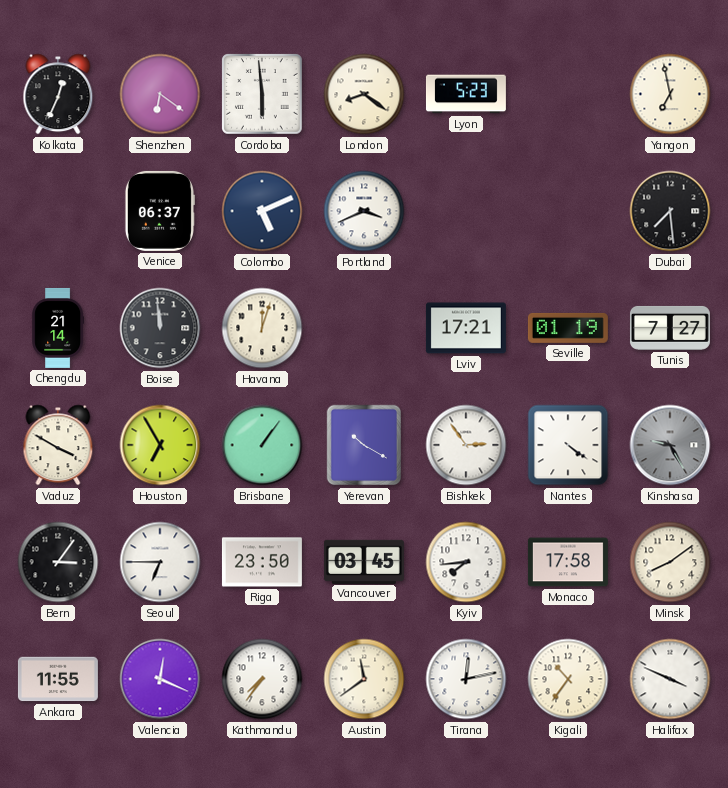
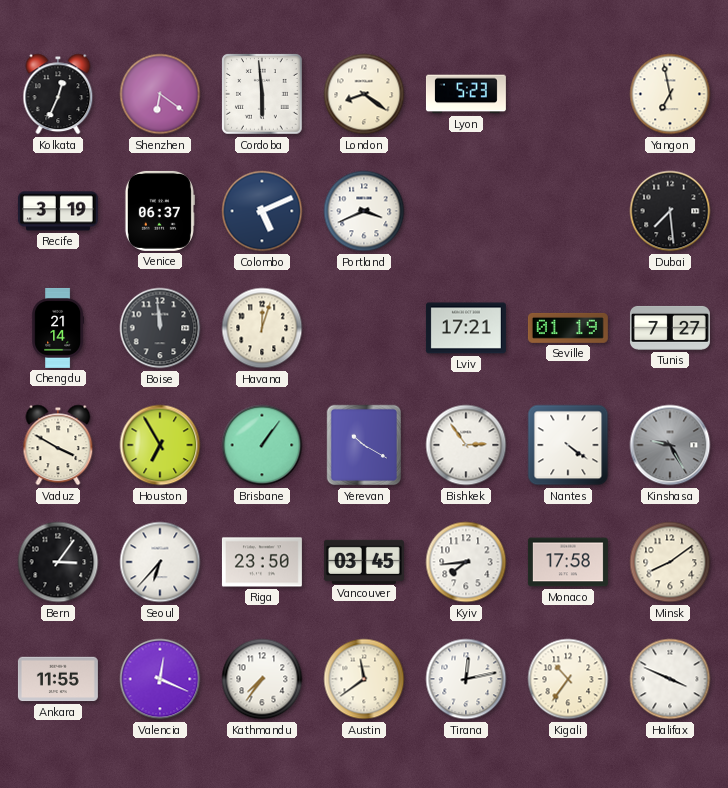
Recife: none -> 3:19
Seoul: 6:45 -> 6:37
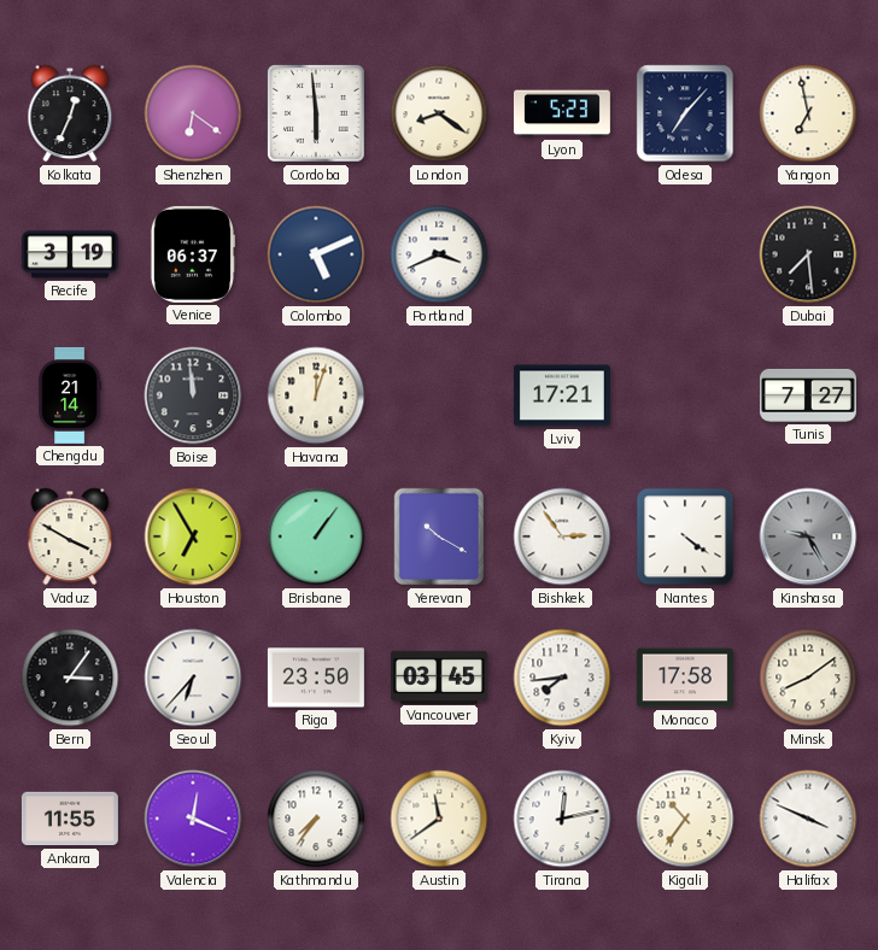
Odesa: none -> 7:07
Seville: 01:19 -> none
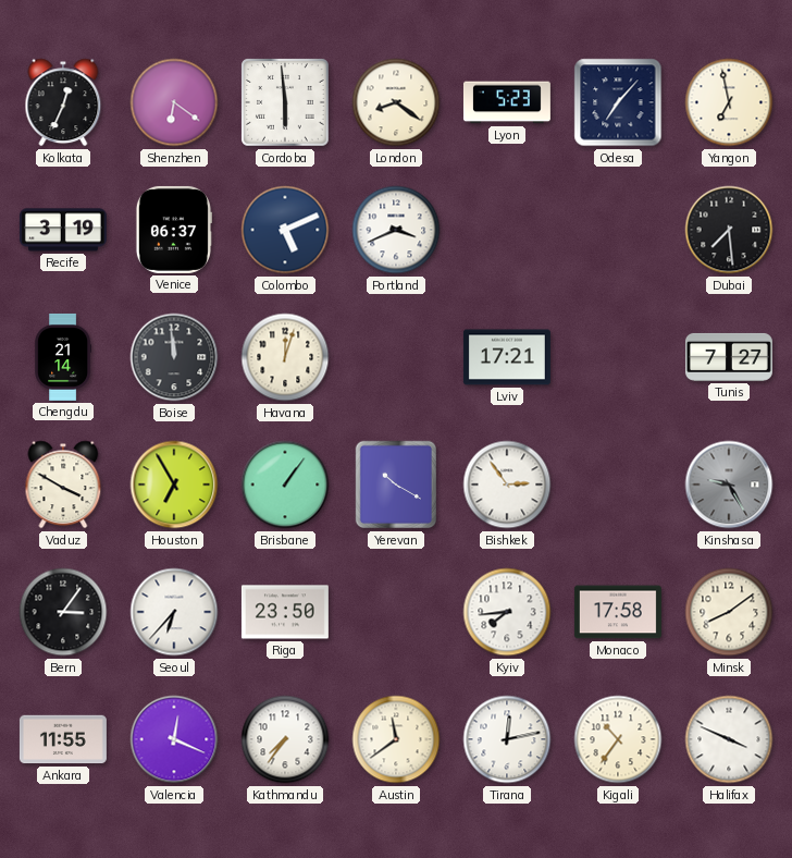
Nantes: 4:21 -> none
Vancouver: 03:45 -> none
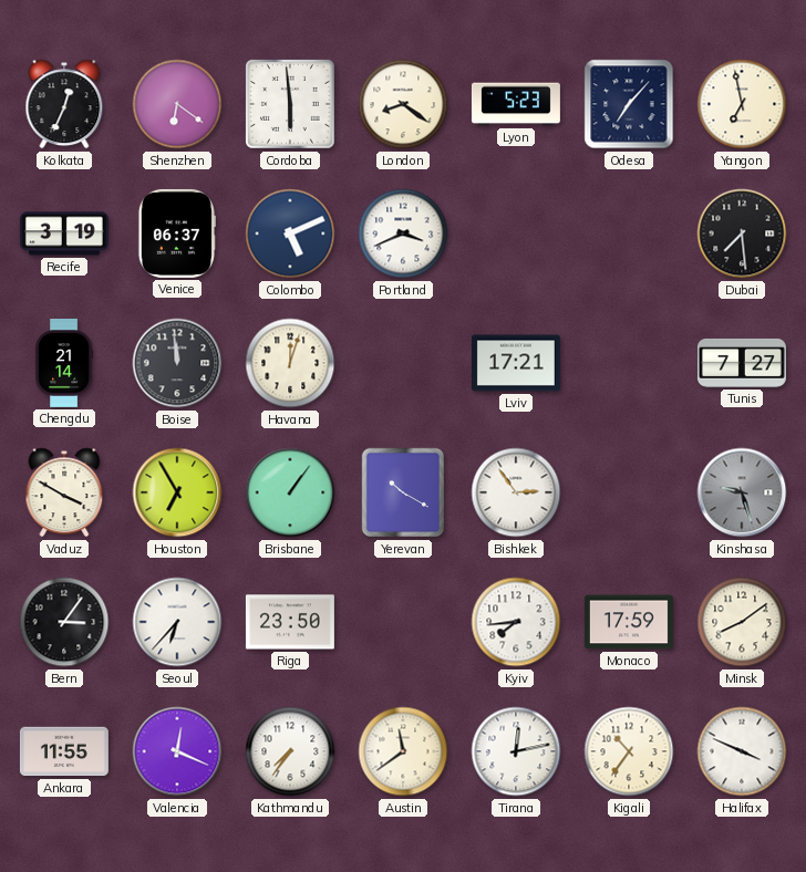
Kinshasa: 9:25 -> 9:27
Monaco: 17:58 -> 17:59
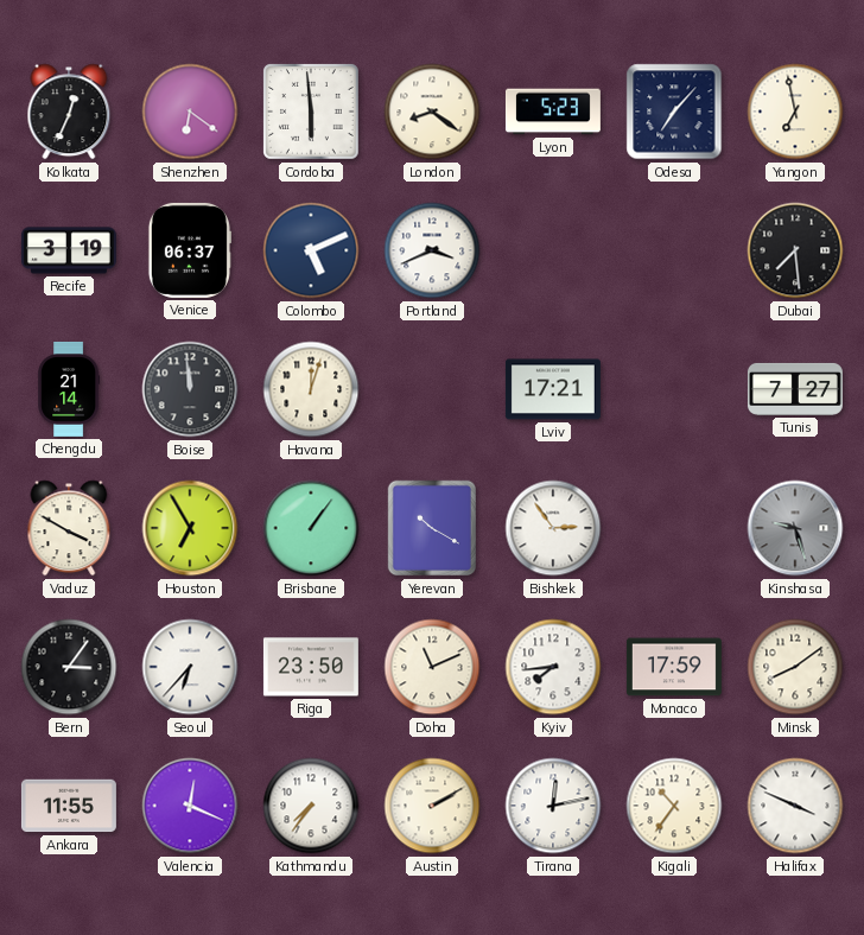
Doha: none -> 11:11
Austin: 11:39 -> 2:10
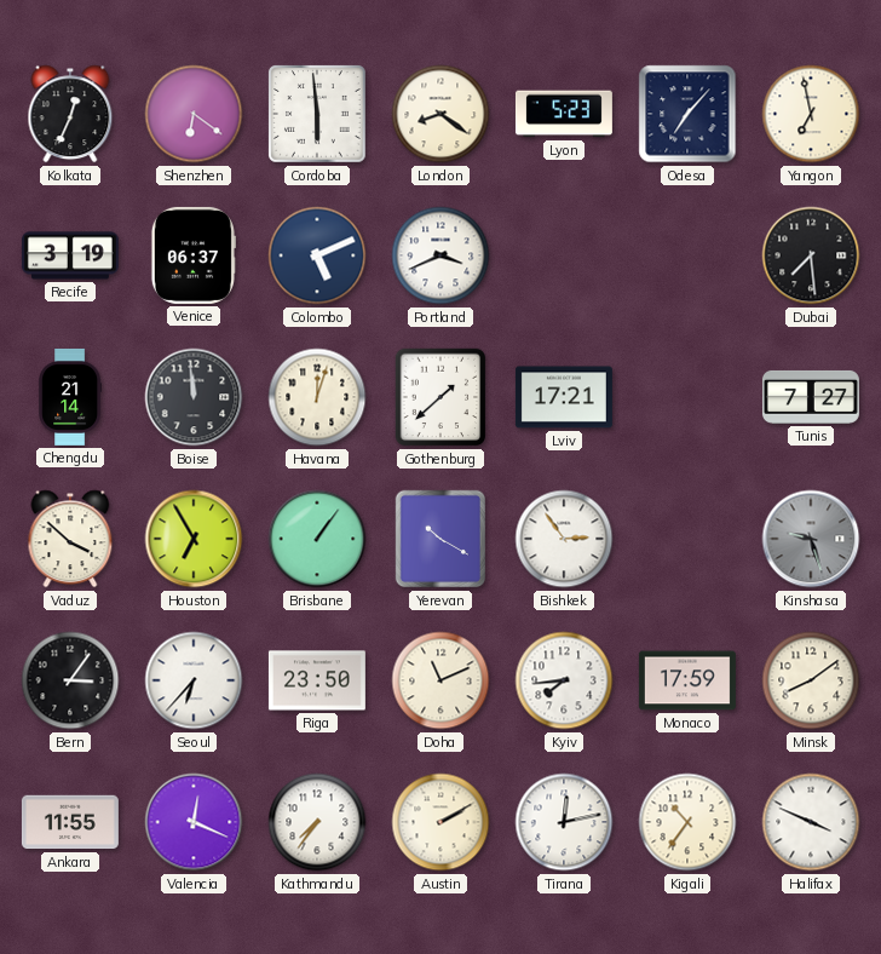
Gothenburg: none -> 1:38
Vaduz: 3:50 -> 3:52
